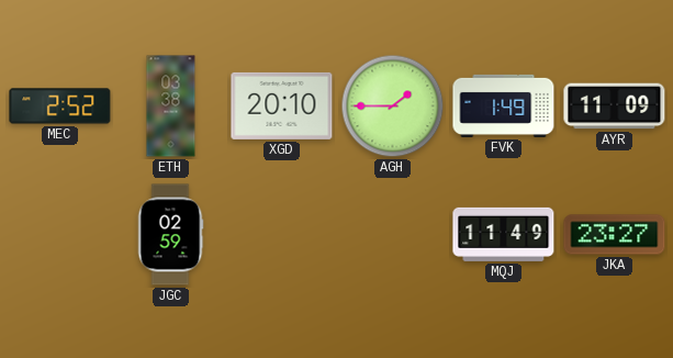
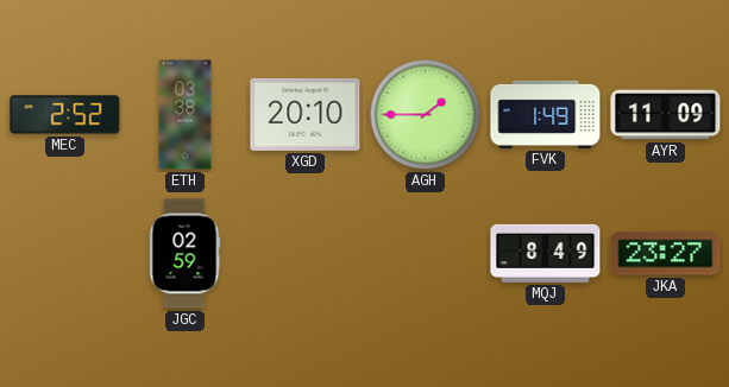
MQJ: 11:49 -> 8:49
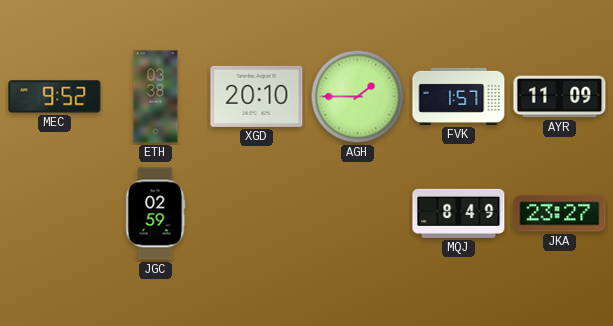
MEC: 2:52 -> 9:52
FVK: 1:49 -> 1:57
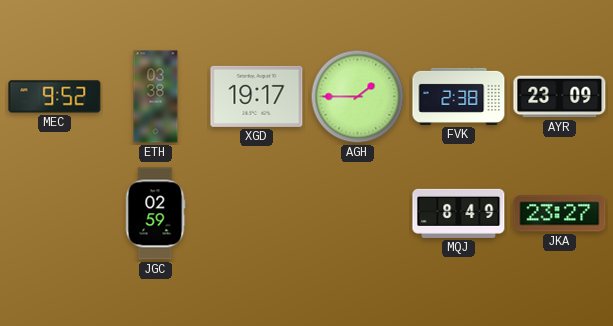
XGD: 20:10 -> 19:17
FVK: 1:57 -> 2:38
AYR: 11:09 -> 23:09
